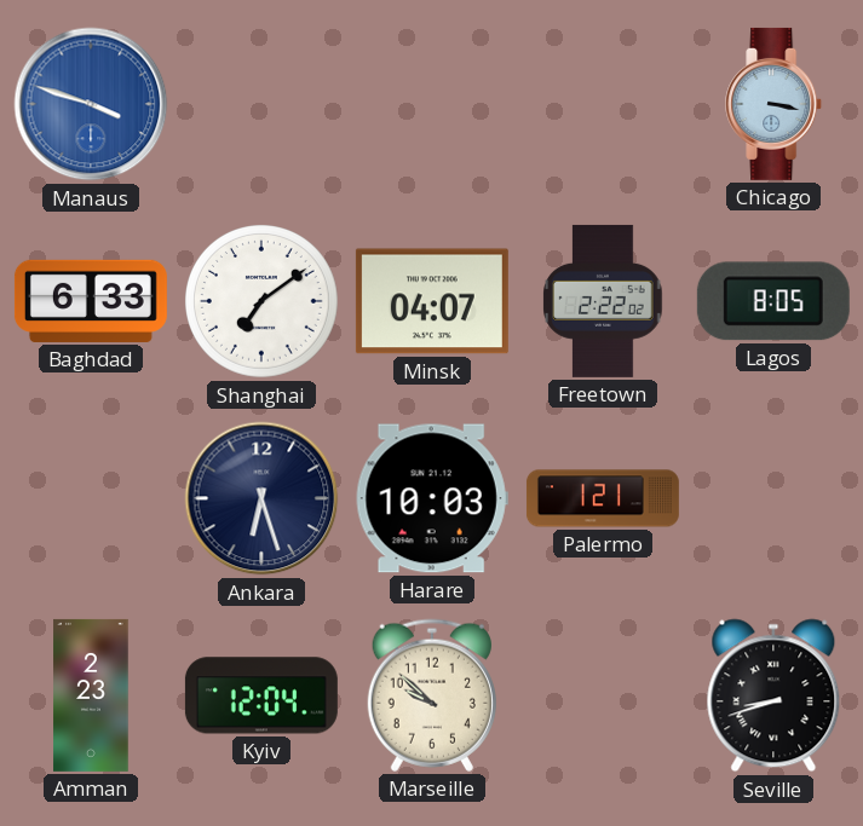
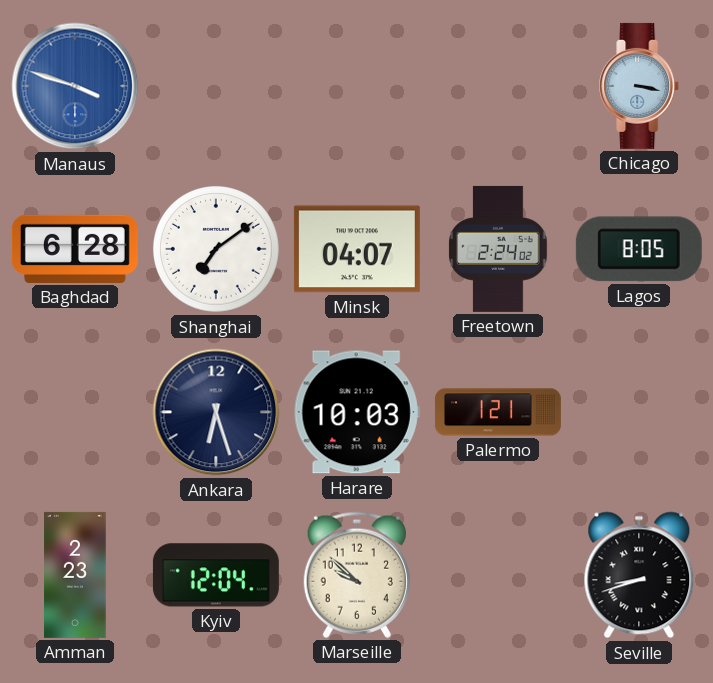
Baghdad: 6:33 -> 6:28
Freetown: 2:22 -> 2:24
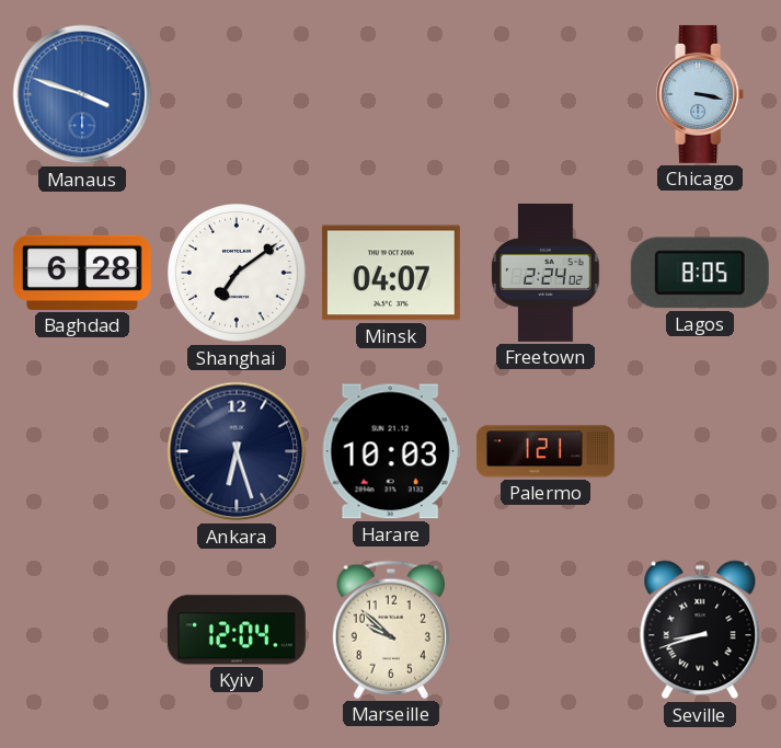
Amman: 2:23 -> none
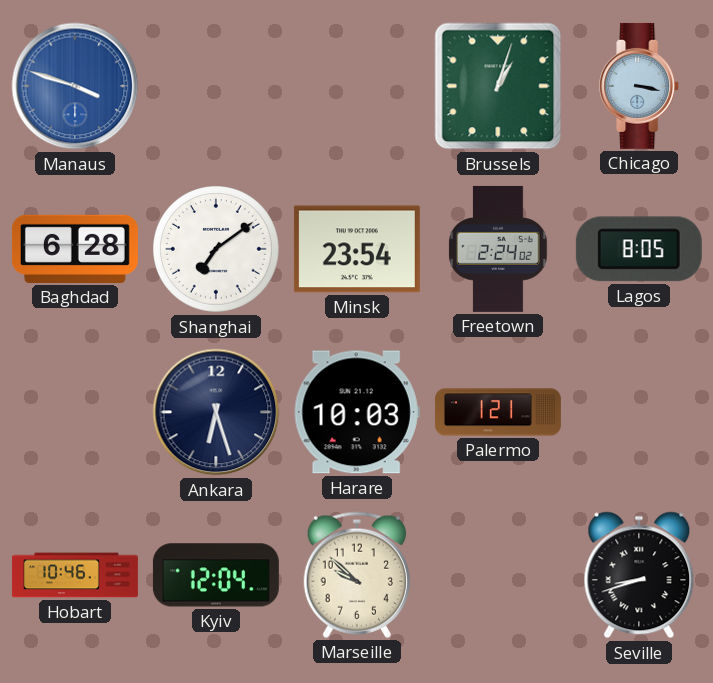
Brussels: none -> 1:03
Minsk: 04:07 -> 23:54
Hobart: none -> 10:46
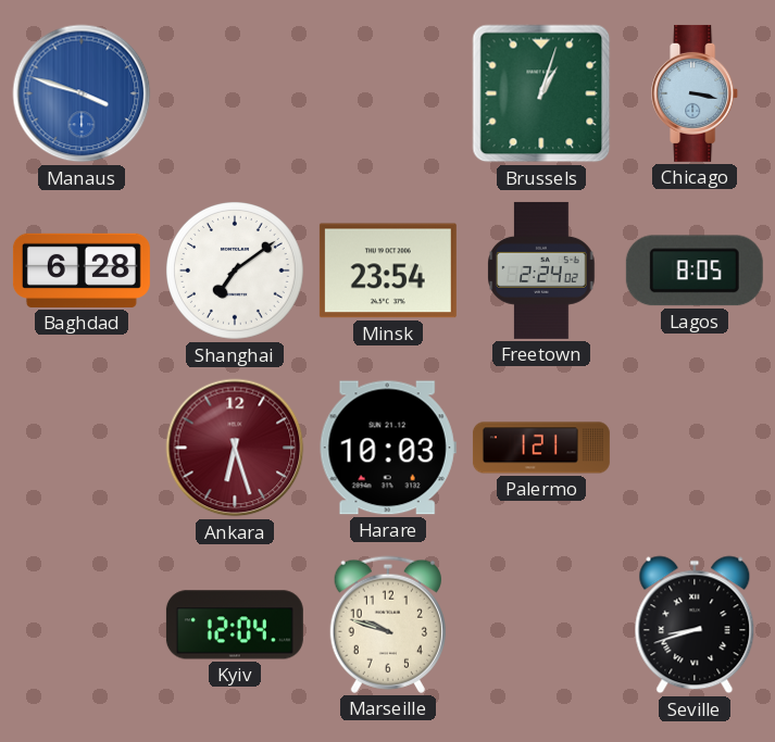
Ankara dial: navy -> burgundy
Hobart: 10:46 -> none
Marseille: 9:52 -> 9:48
